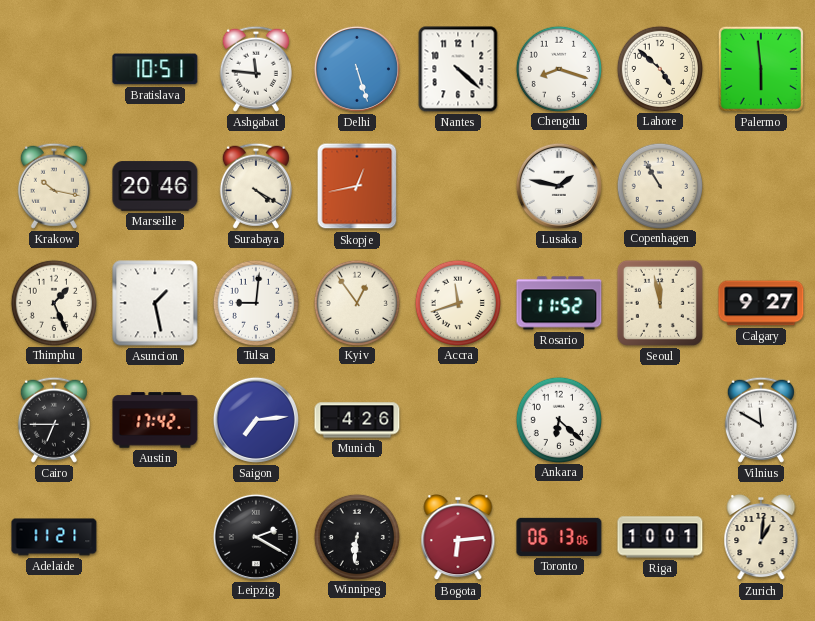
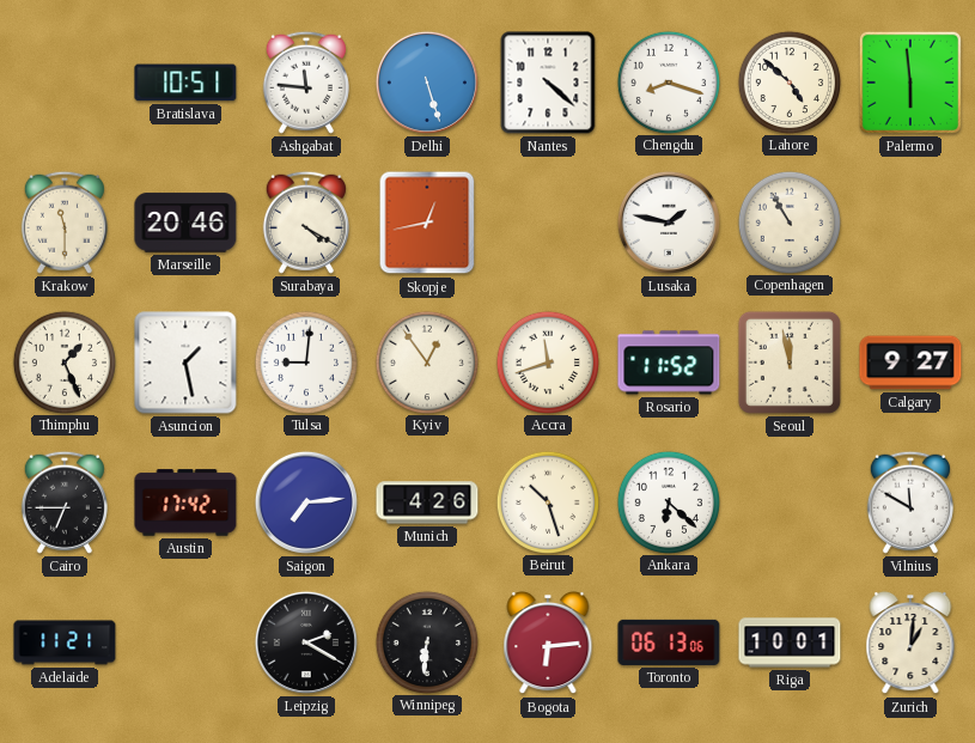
Krakow: 10:17 -> 11:30
Beirut: none -> 10:27
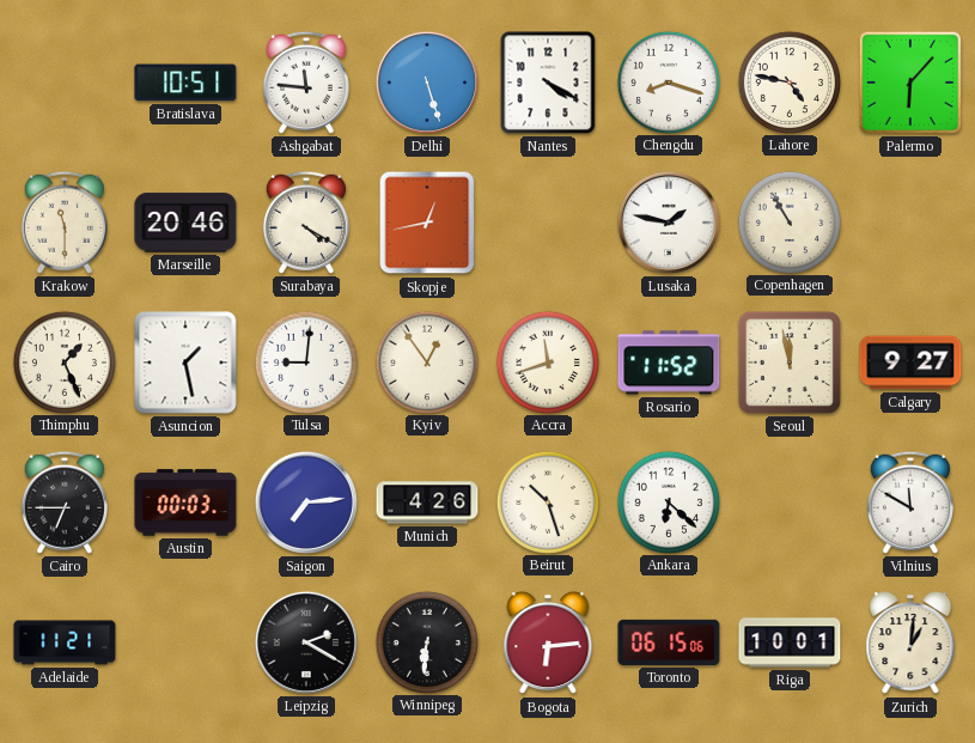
Nantes: 4:22 -> 4:20
Lahore: 4:52 -> 4:47
Palermo: 5:59 -> 6:07
Austin: 17:42 -> 00:03
Toronto: 06:13 -> 06:15
